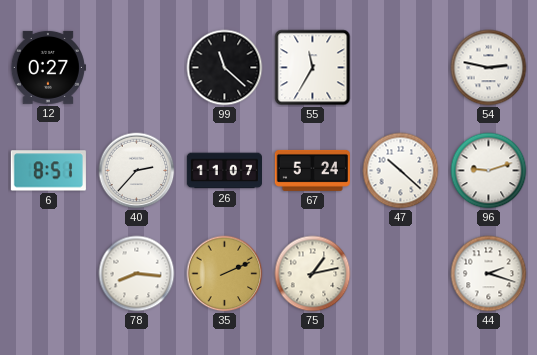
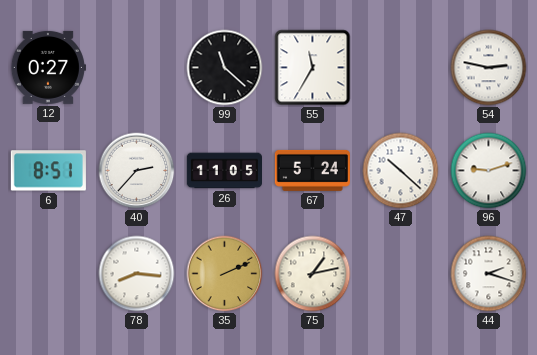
26: 11:07 -> 11:05
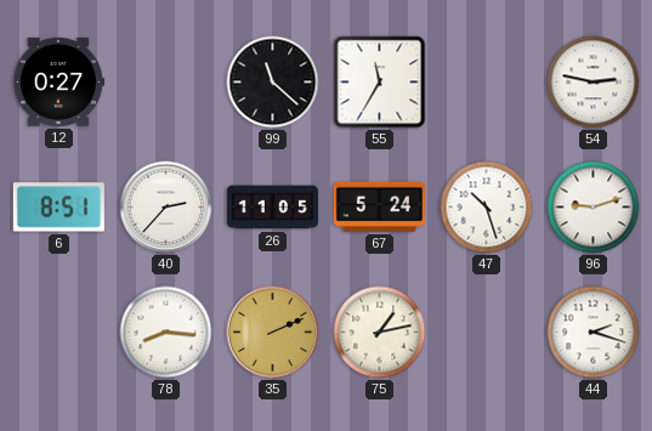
47: 10:22 -> 10:27
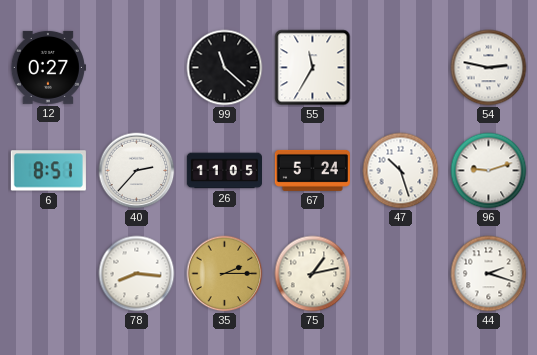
35: 2:11 -> 2:15
